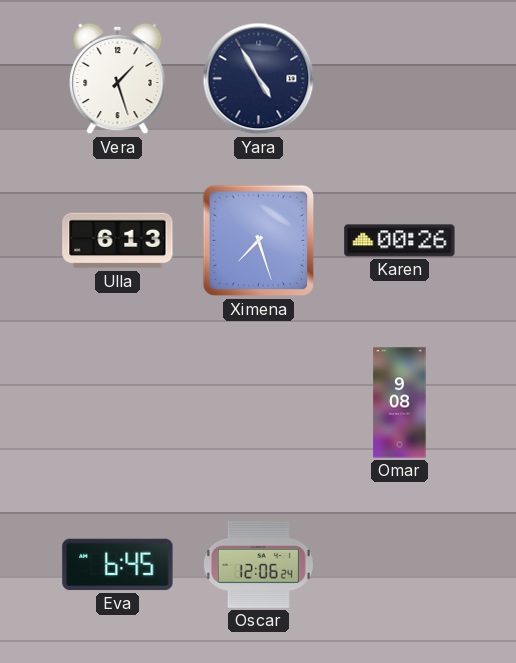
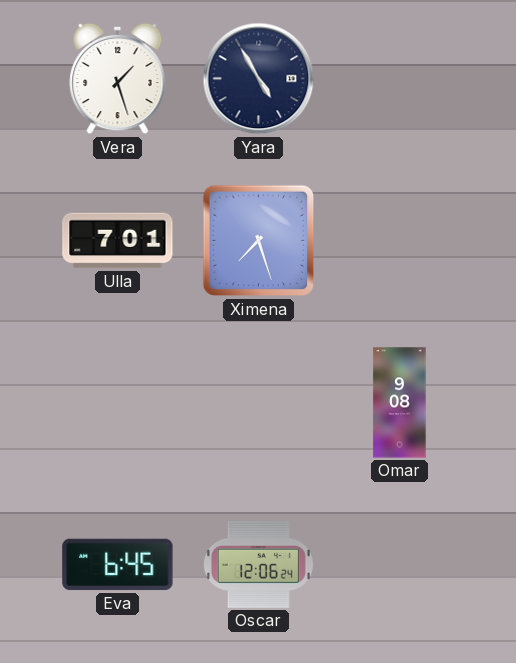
Ulla: 6:13 -> 7:01
Karen: 00:26 -> none
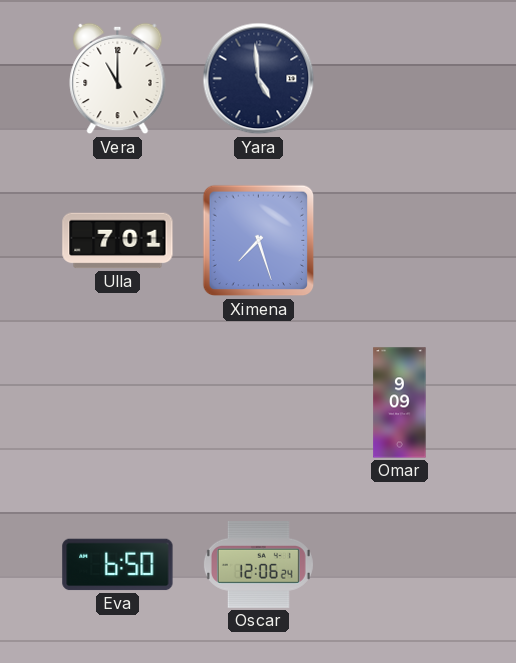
Vera: 1:27 -> 11:00
Yara: 4:55 -> 4:59
Omar: 9:08 -> 9:09
Eva: 6:45 -> 6:50
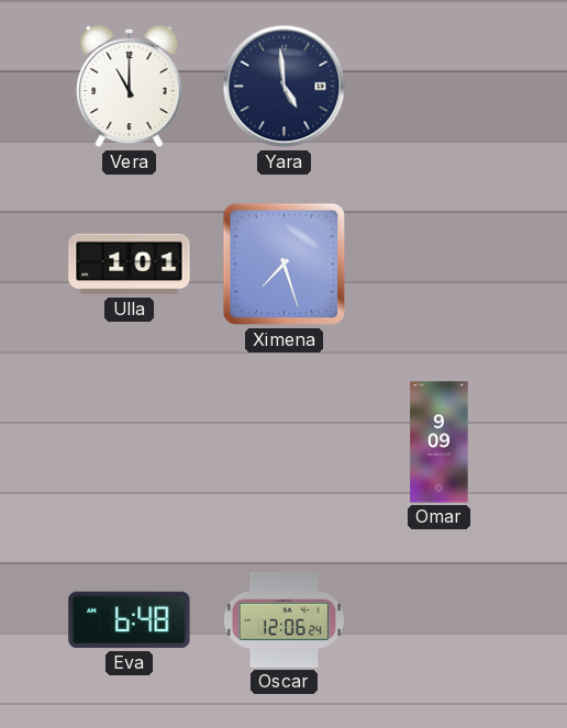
Ulla: 7:01 -> 1:01
Eva: 6:50 -> 6:48
